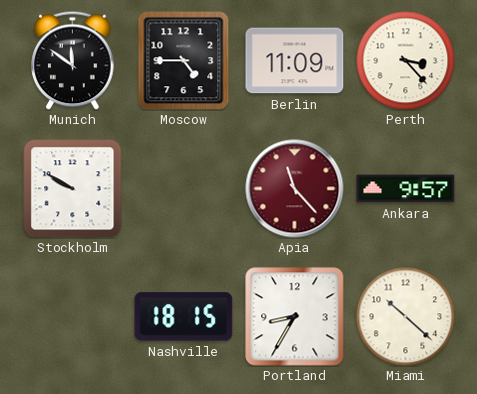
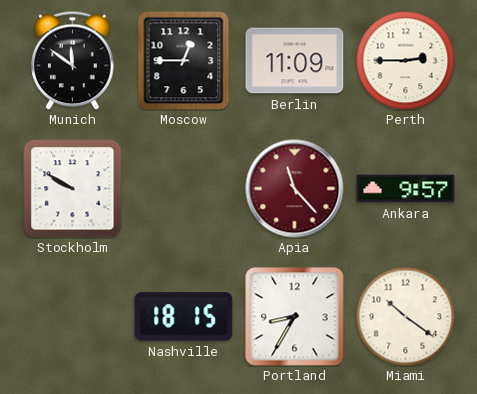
Moscow: 4:45 -> 12:45
Perth: 3:23 -> 2:45
Miami: 10:22 -> 10:21
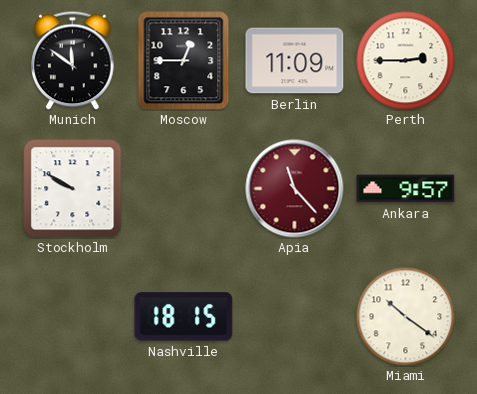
Portland: 8:35 -> none
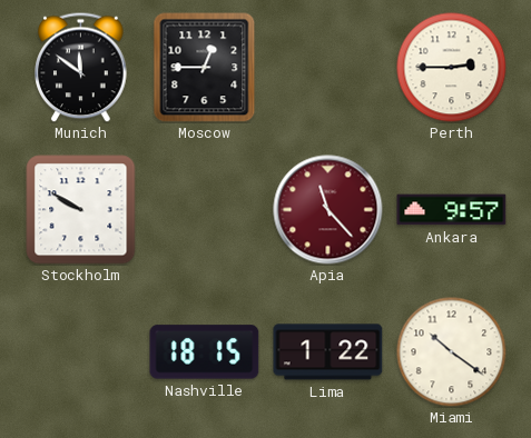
Berlin: 11:09 -> none
Lima: none -> 1:22
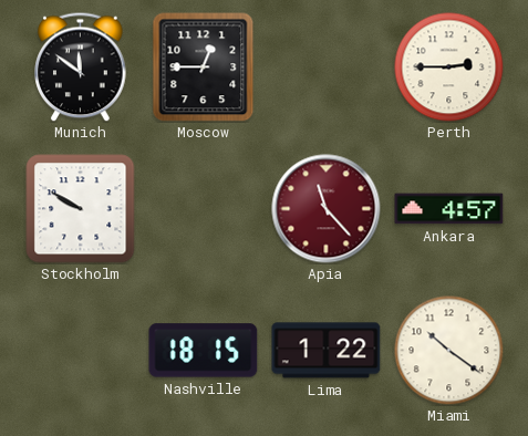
Ankara: 9:57 -> 4:57
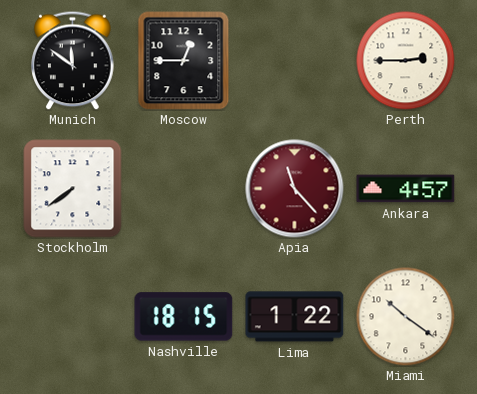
Stockholm: 9:50 -> 7:39
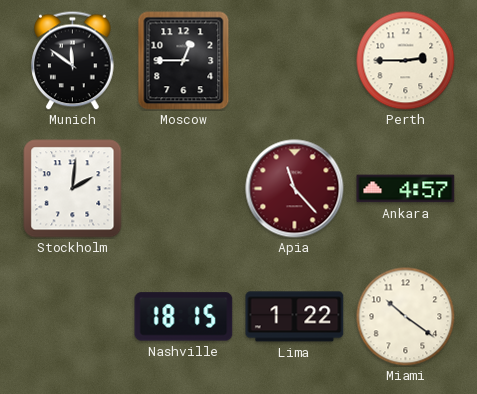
Stockholm: 7:39 -> 2:01
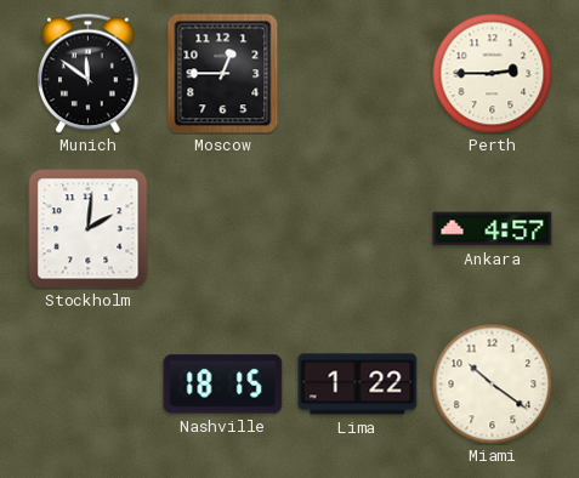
Apia: 11:23 -> none
